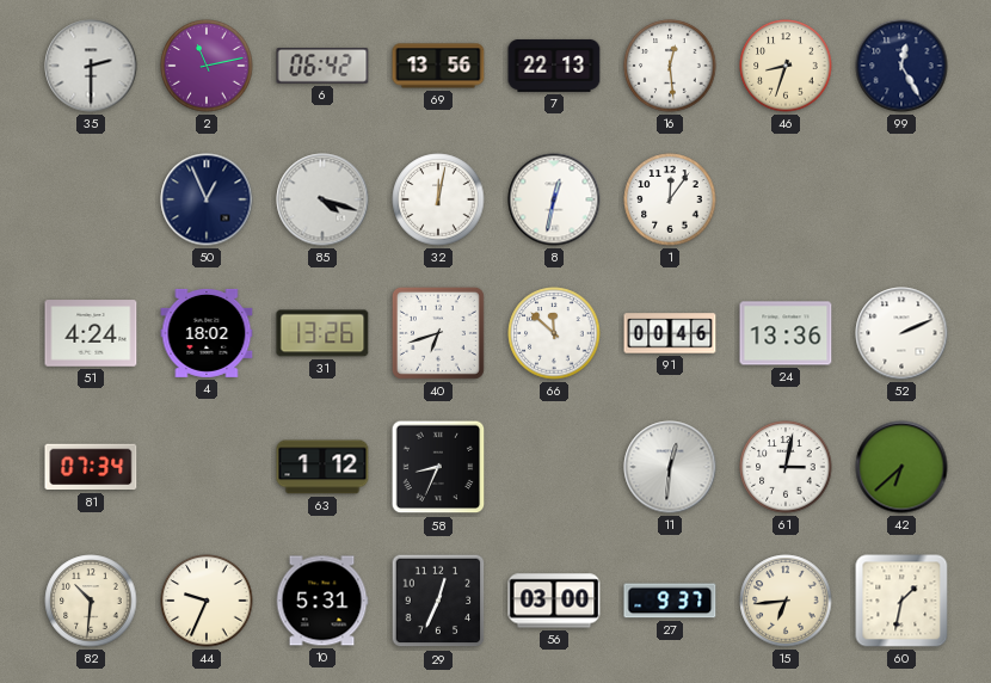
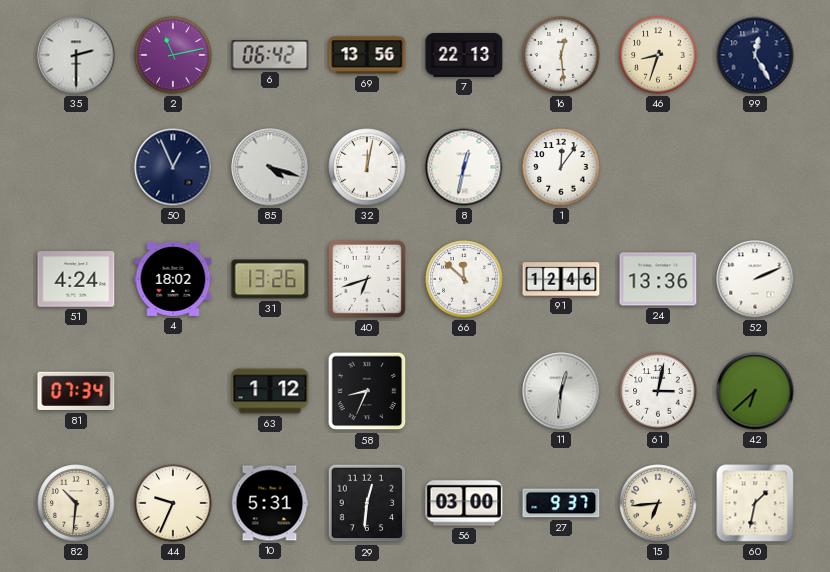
91: 00:46 -> 12:46
29: 12:34 -> 12:31
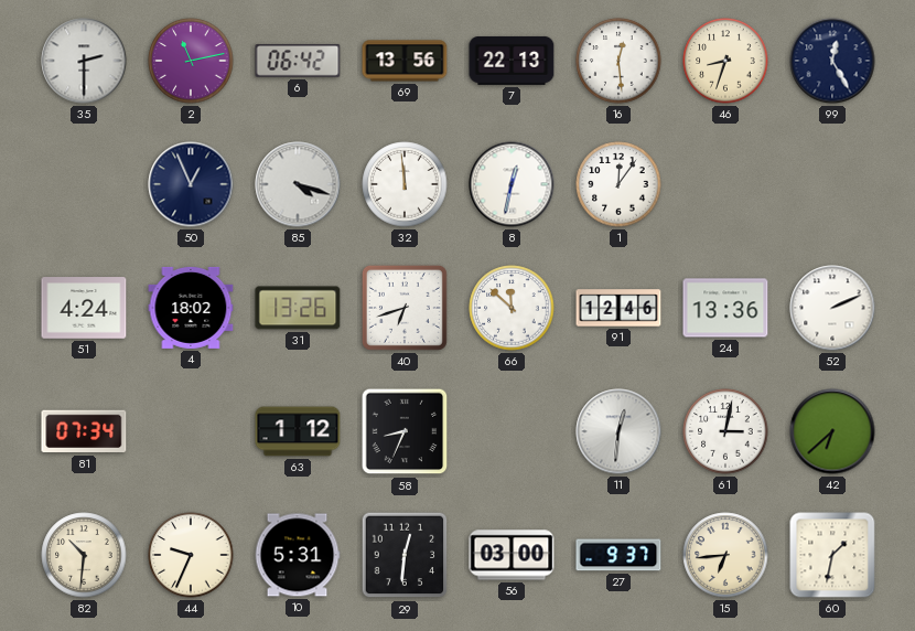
32: 12:02 -> 11:59
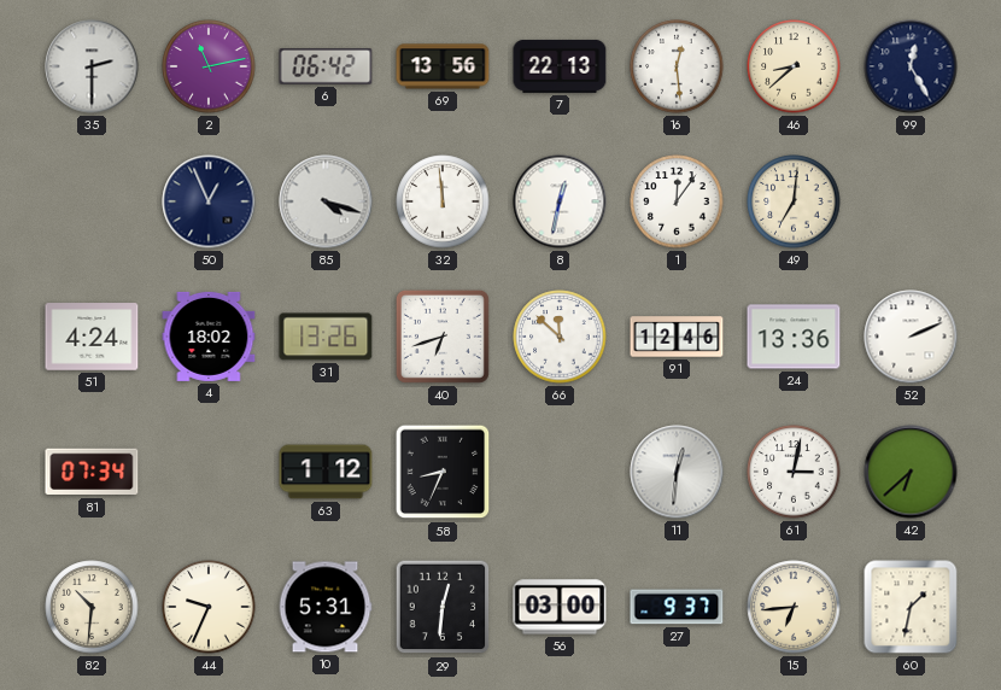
46: 8:33 -> 8:38
49: none -> 7:01
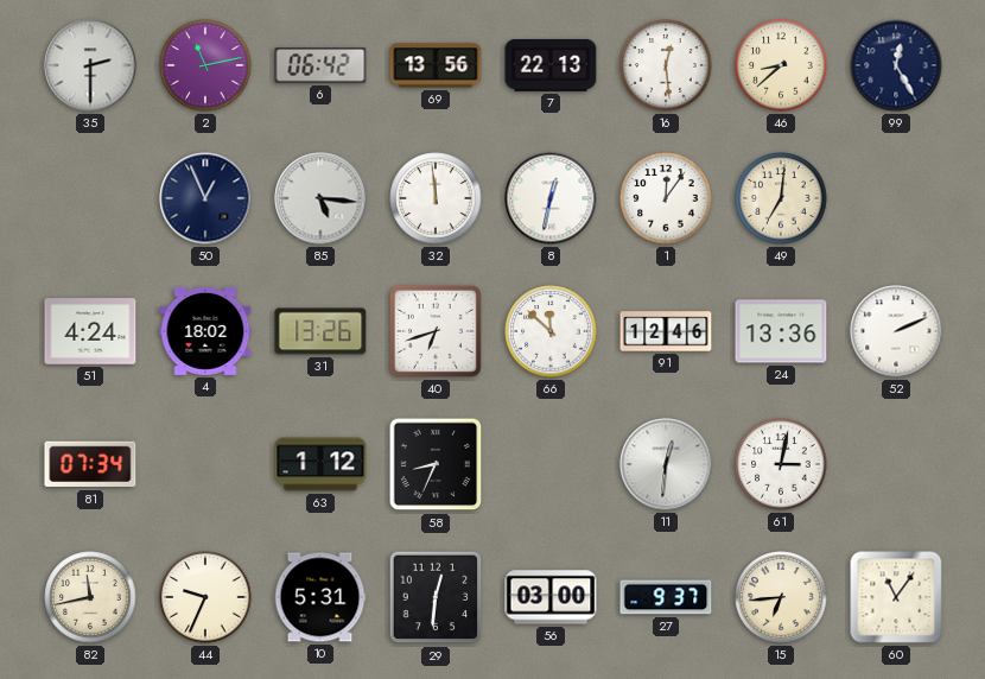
85: 4:18 -> 5:16
42: 6:38 -> none
82: 10:31 -> 11:43
60: 1:32 -> 11:06
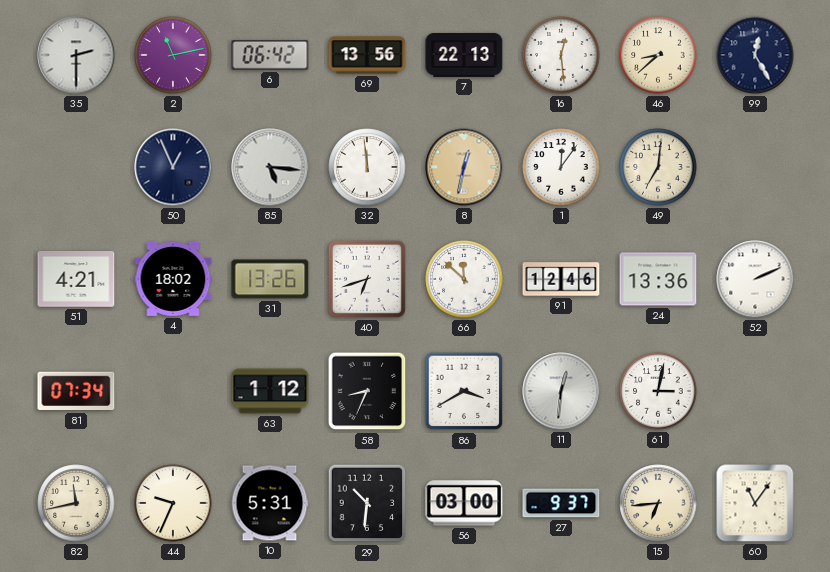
8 dial: white -> champagne
51: 4:24 -> 4:21
86: none -> 3:40
29: 12:31 -> 10:31
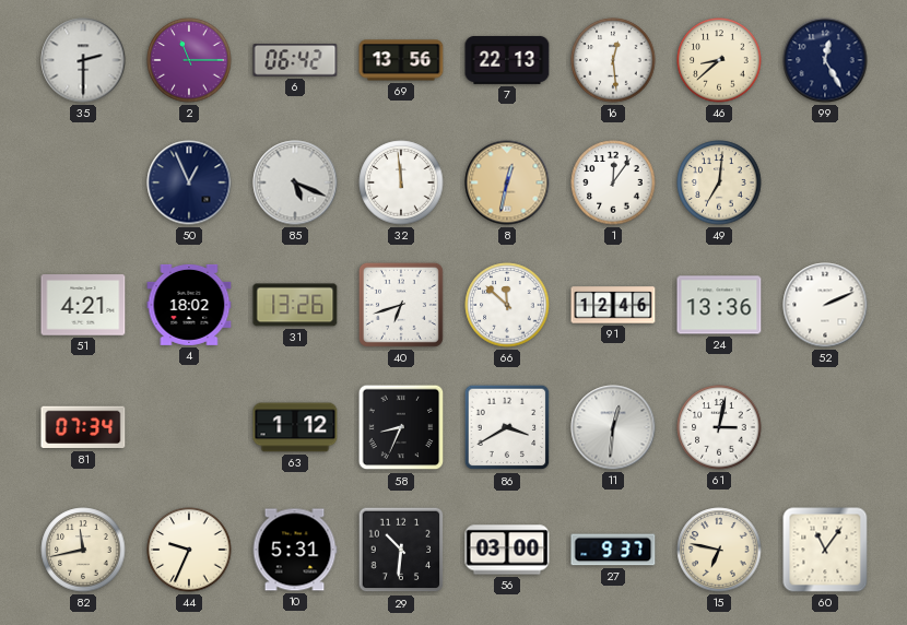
2: 11:13 -> 11:15
85: 5:16 -> 5:19
15: 6:44 -> 6:47
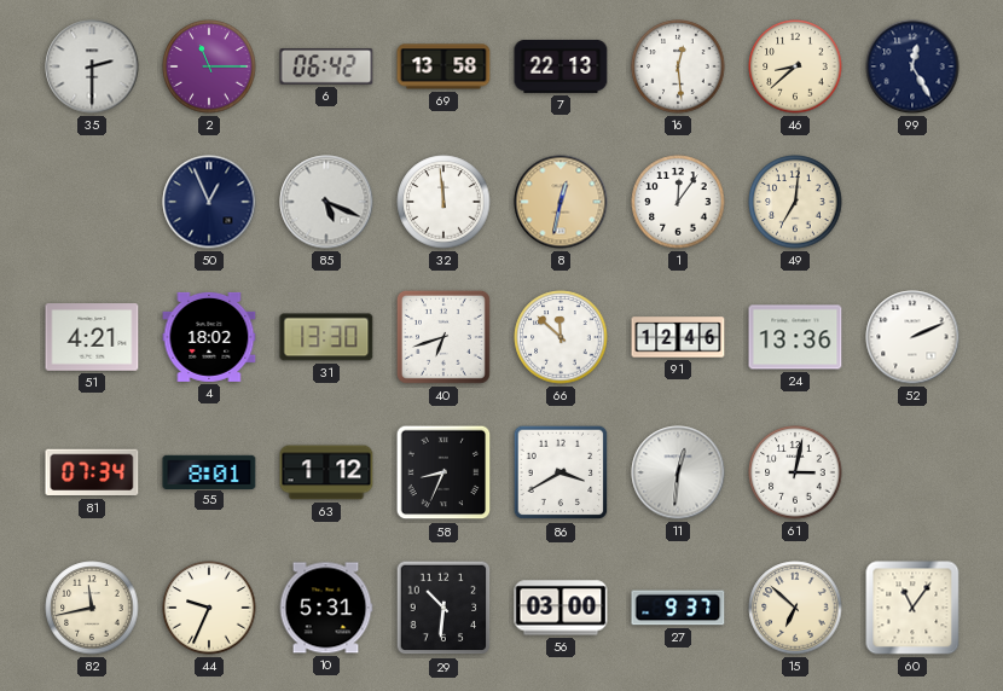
69: 13:56 -> 13:58
31: 13:26 -> 13:30
55: none -> 8:01
15: 6:47 -> 6:52
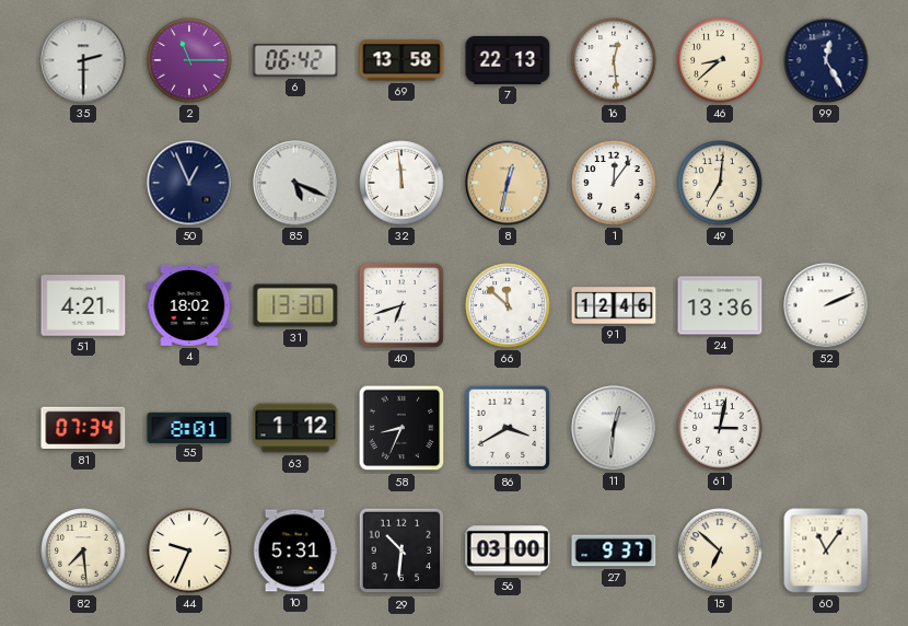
82: 11:43 -> 7:29
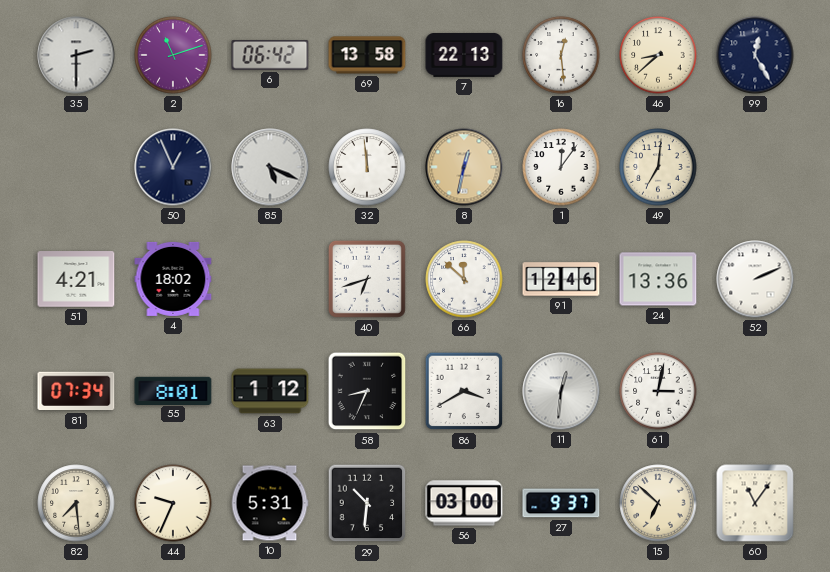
2: 11:15 -> 11:12
31: 13:30 -> none
